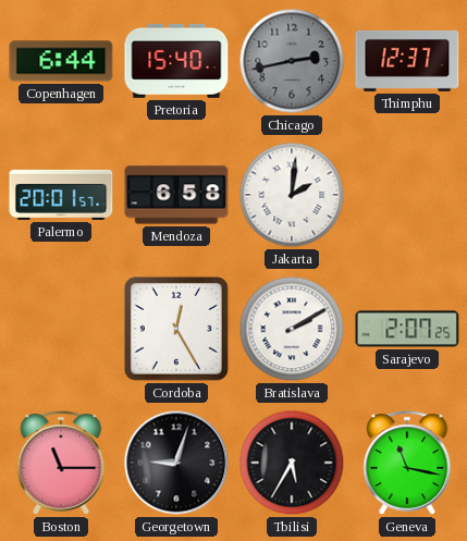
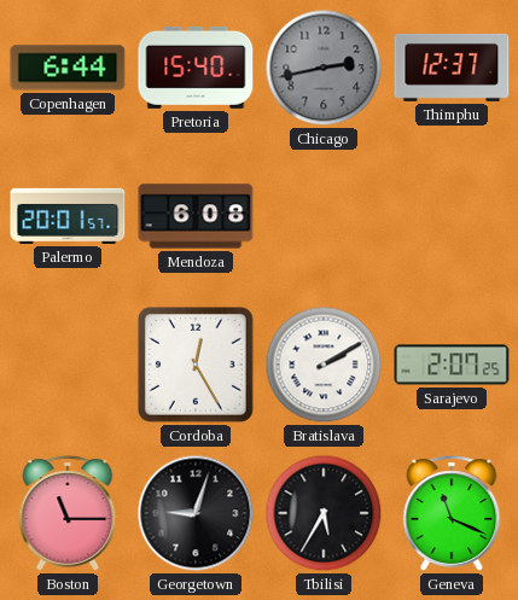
Mendoza: 6:58 -> 6:08
Jakarta: 2:01 -> none
Geneva: 11:17 -> 11:19
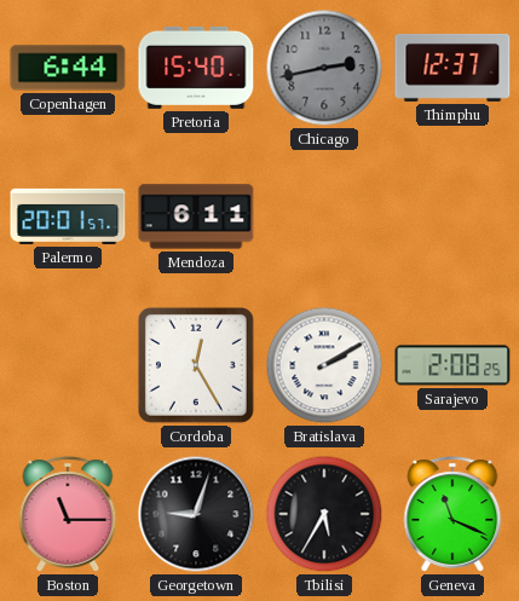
Mendoza: 6:08 -> 6:11
Sarajevo: 2:07 -> 2:08
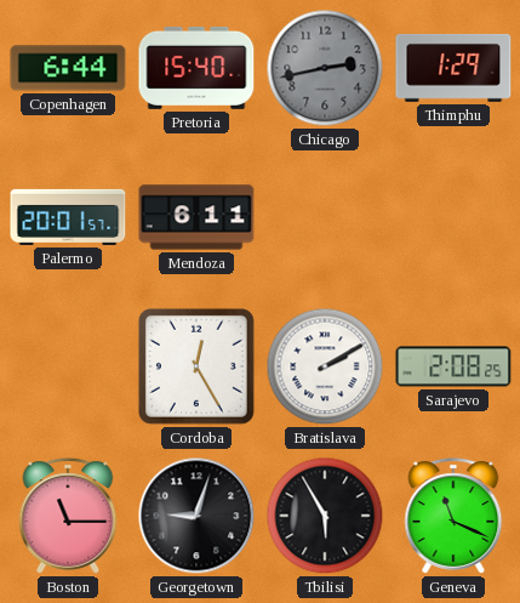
Thimphu: 12:37 -> 1:29
Tbilisi: 5:35 -> 5:55
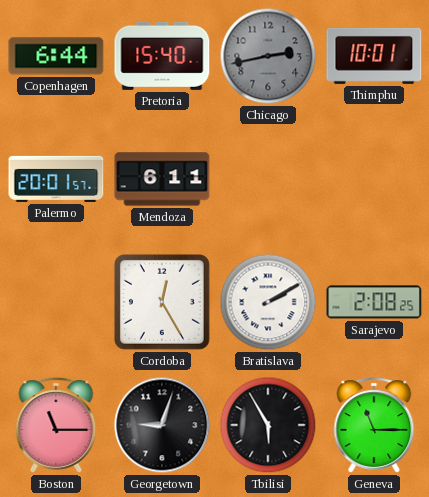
Thimphu: 1:29 -> 10:01
Geneva: 11:19 -> 11:15
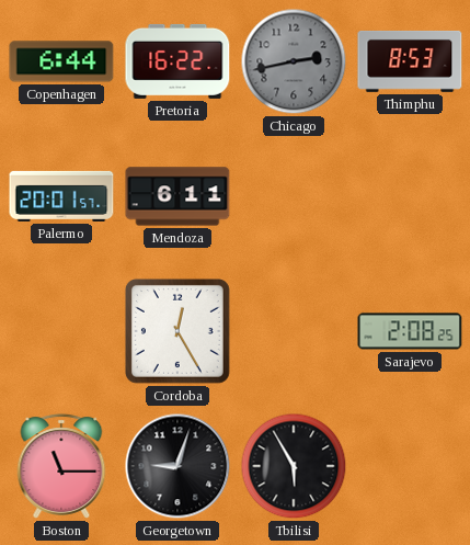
Pretoria: 15:40 -> 16:22
Thimphu: 10:01 -> 8:53
Bratislava: 2:10 -> none
Geneva: 11:15 -> none
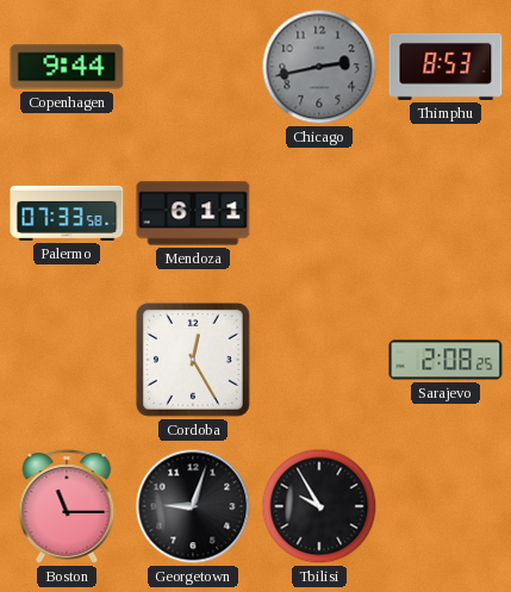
Copenhagen: 6:44 -> 9:44
Pretoria: 16:22 -> none
Palermo: 20:01 -> 07:33
Tbilisi: 5:55 -> 9:55
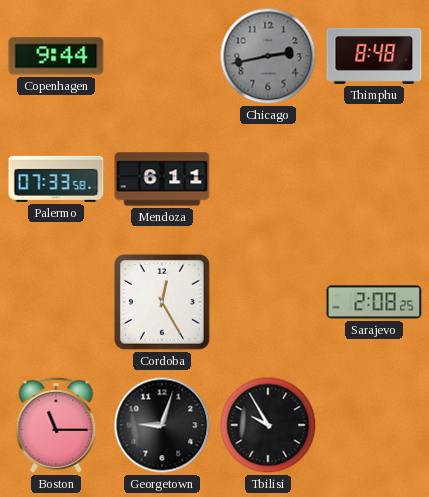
Thimphu: 8:53 -> 8:48
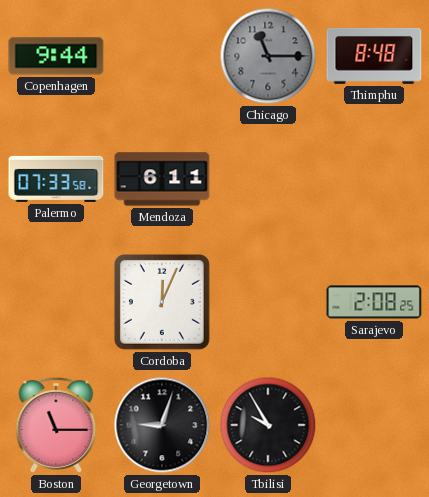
Chicago: 2:43 -> 11:15
Cordoba: 12:25 -> 12:04
